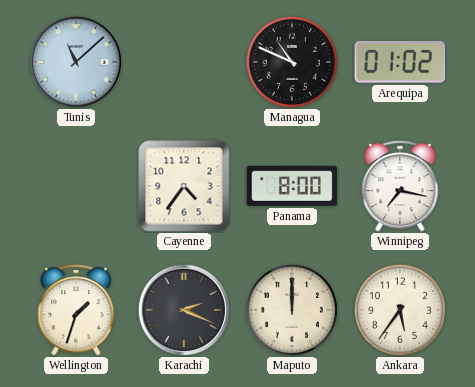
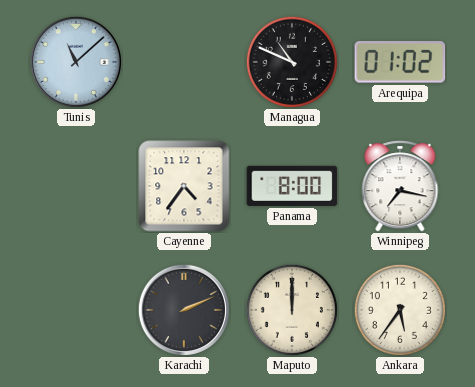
Wellington: 1:33 -> none
Karachi: 2:19 -> 2:11
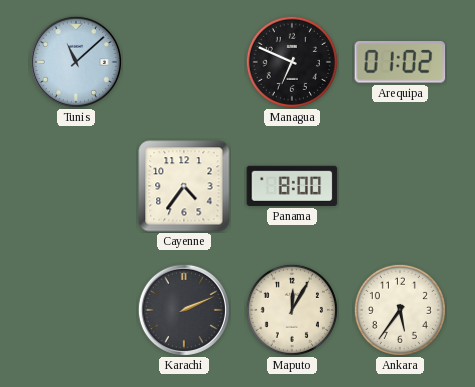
Managua: 10:49 -> 6:49
Winnipeg: 7:17 -> none
Maputo: 12:00 -> 12:05
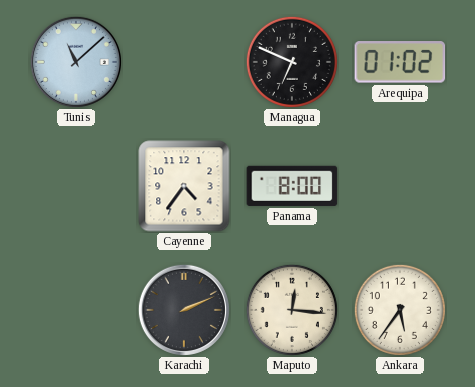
Maputo: 12:05 -> 12:16
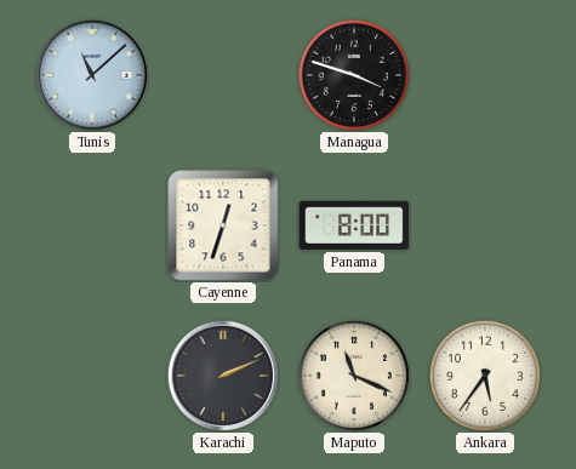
Managua: 6:49 -> 3:48
Arequipa: 01:02 -> none
Cayenne: 4:36 -> 12:33
Maputo: 12:16 -> 11:19
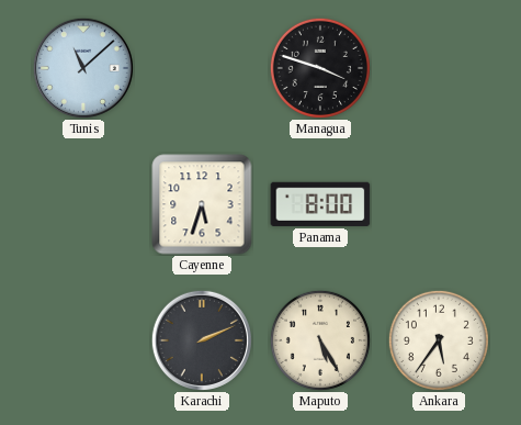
Cayenne: 12:33 -> 5:33
Maputo: 11:19 -> 5:25
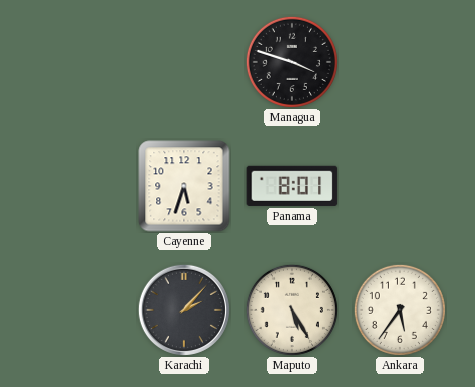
Tunis: 11:08 -> none
Panama: 8:00 -> 8:01
Karachi: 2:11 -> 2:07
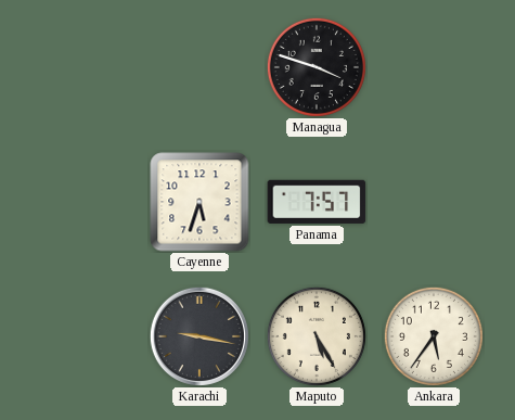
Panama: 8:01 -> 7:57
Karachi: 2:07 -> 9:17
